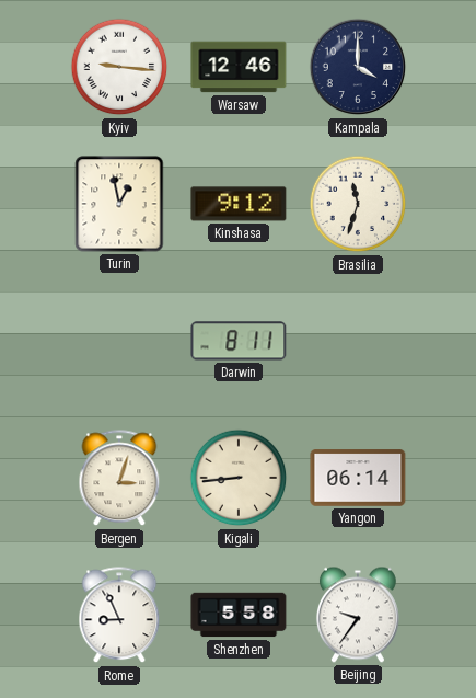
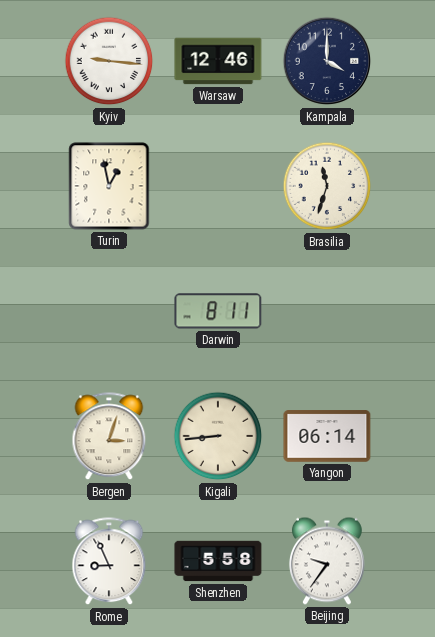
Kinshasa: 9:12 -> none
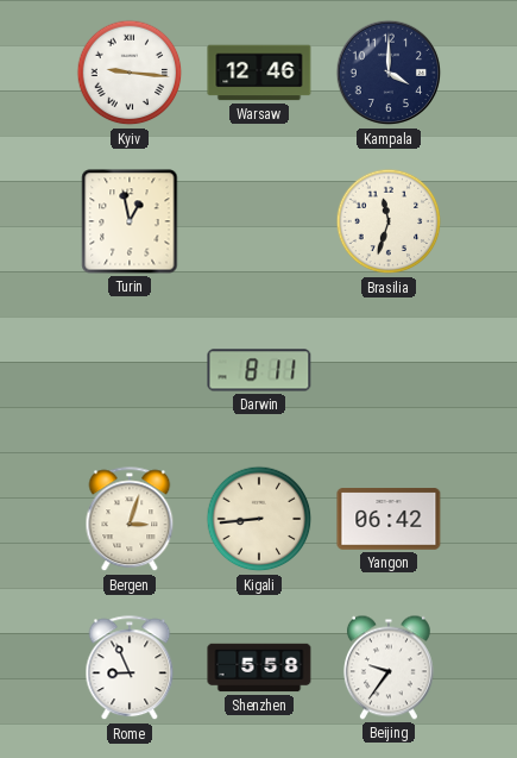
Yangon: 06:14 -> 06:42
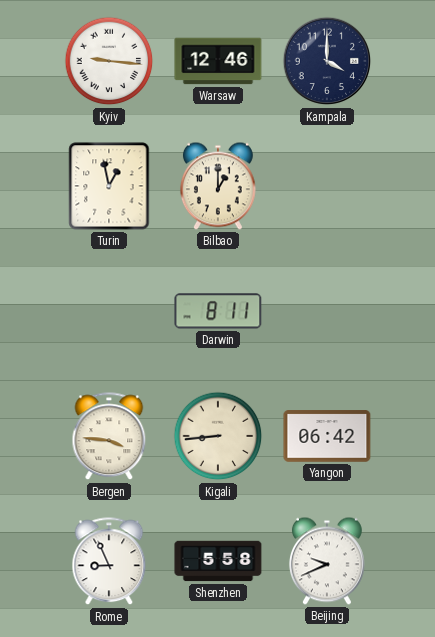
Bilbao: none -> 1:00
Brasilia: 11:33 -> none
Bergen: 3:03 -> 3:46
Beijing: 9:36 -> 9:41
